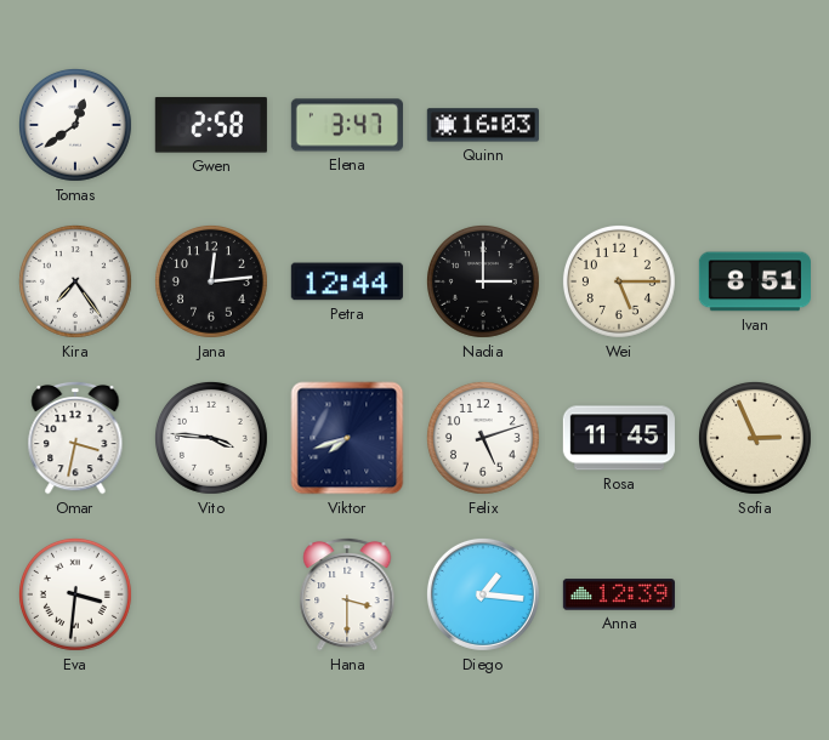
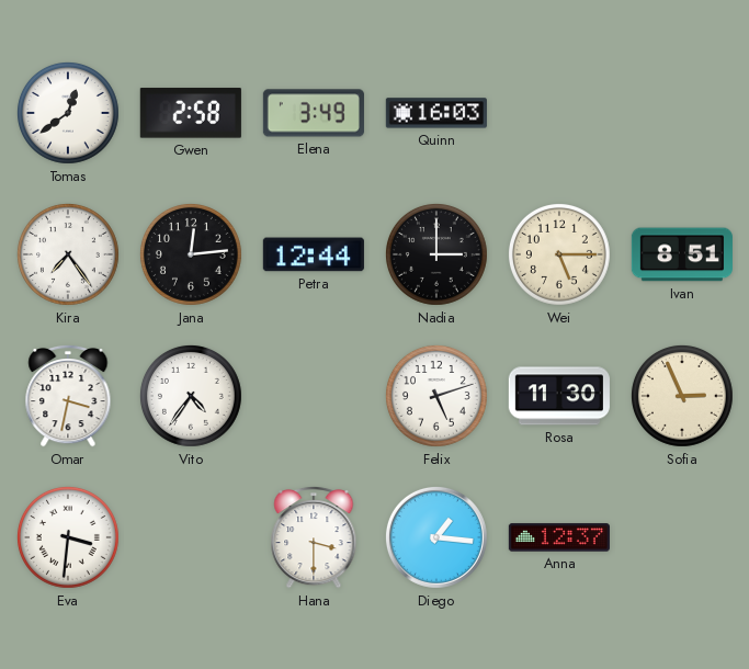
Elena: 3:47 -> 3:49
Vito: 3:46 -> 4:36
Viktor: 7:42 -> none
Rosa: 11:45 -> 11:30
Anna: 12:39 -> 12:37
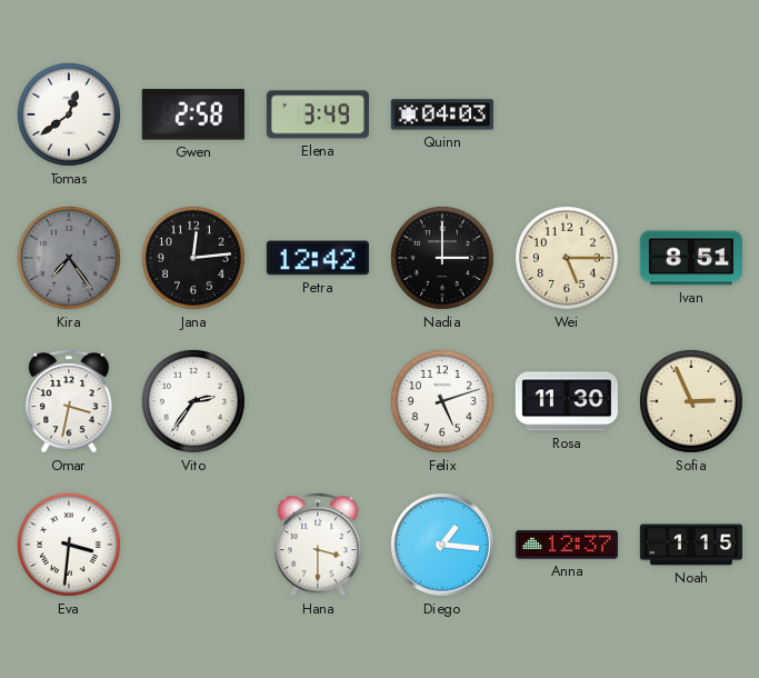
Quinn: 16:03 -> 04:03
Kira dial: white -> grey
Petra: 12:44 -> 12:42
Vito: 4:36 -> 2:36
Noah: none -> 1:15
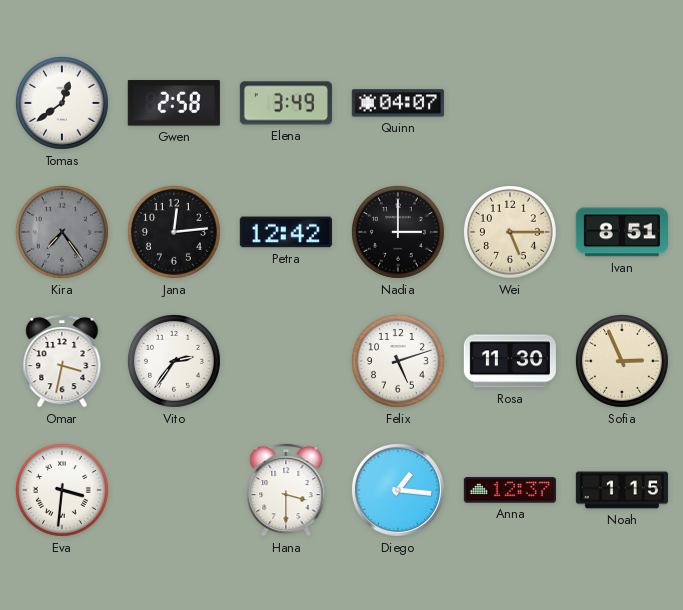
Quinn: 04:03 -> 04:07
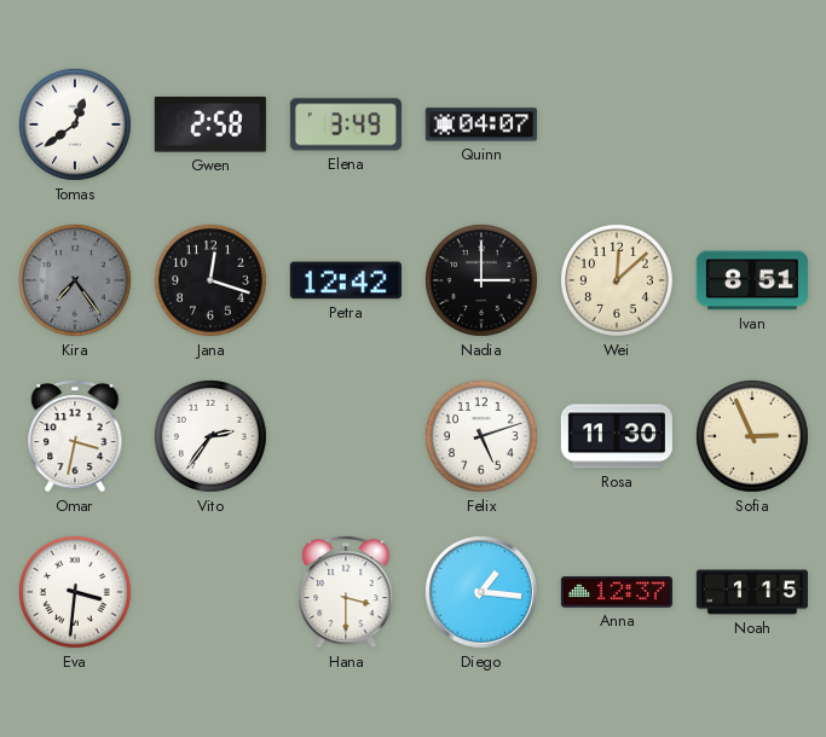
Jana: 12:14 -> 12:18
Wei: 5:15 -> 12:08
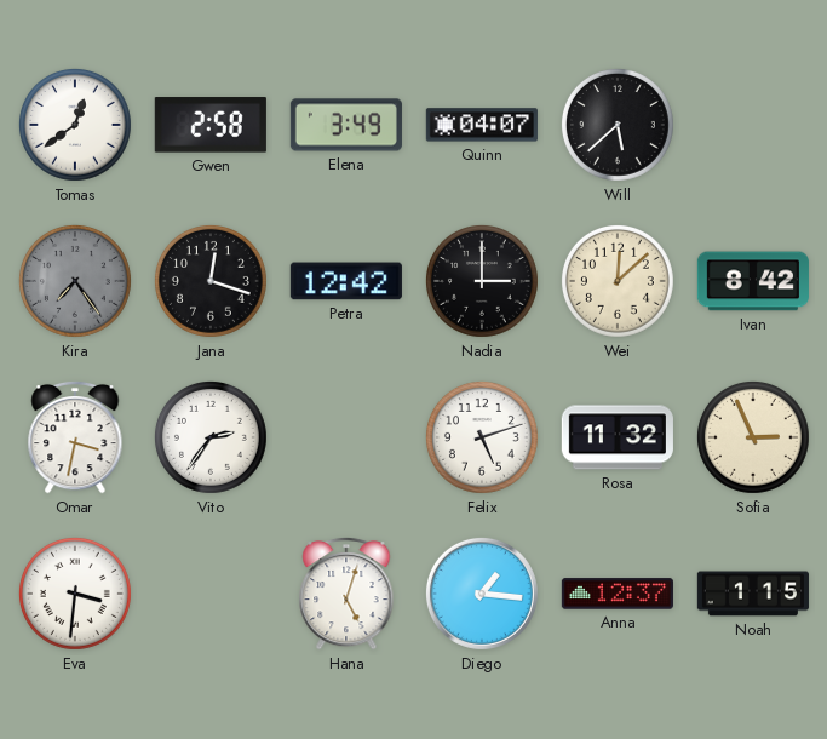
Will: none -> 5:38
Ivan: 8:51 -> 8:42
Rosa: 11:30 -> 11:32
Hana: 3:30 -> 5:03
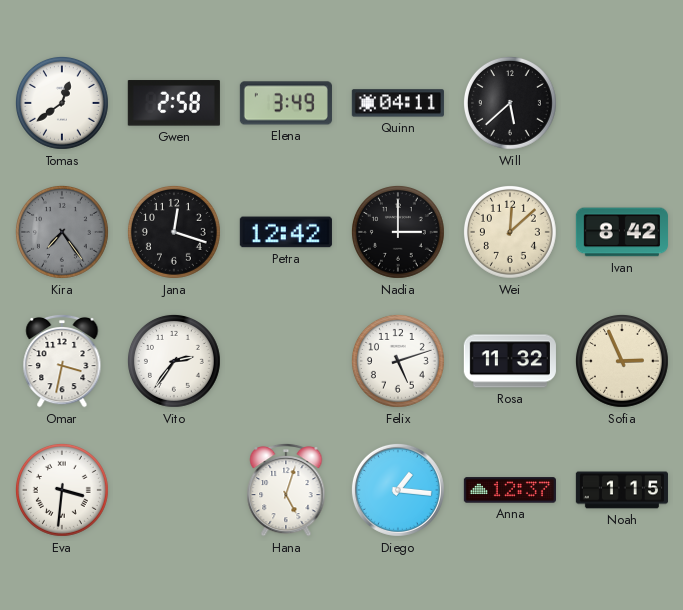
Quinn: 04:07 -> 04:11
